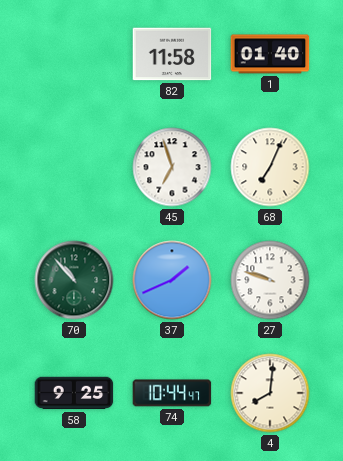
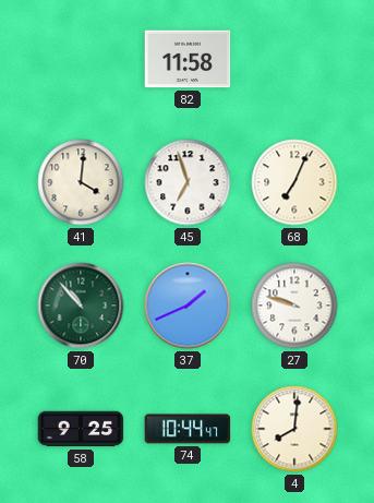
1: 01:40 -> none
41: none -> 4:01
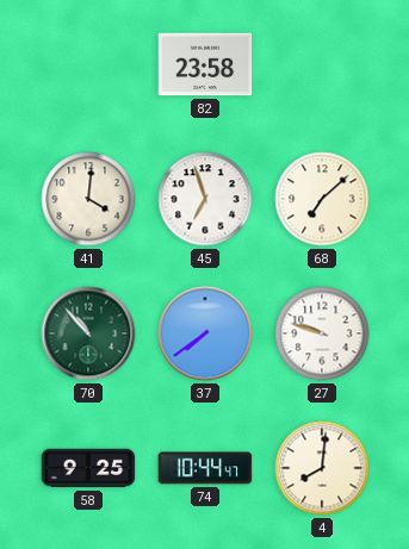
82: 11:58 -> 23:58
68: 7:04 -> 7:08
37: 1:41 -> 7:39
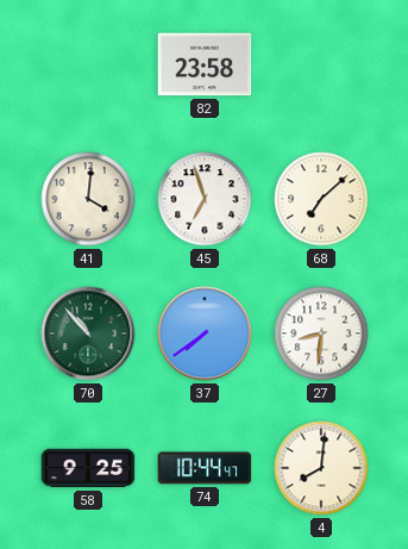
27: 9:48 -> 8:31
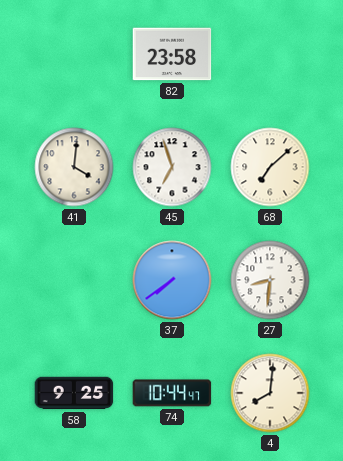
70: 10:53 -> none
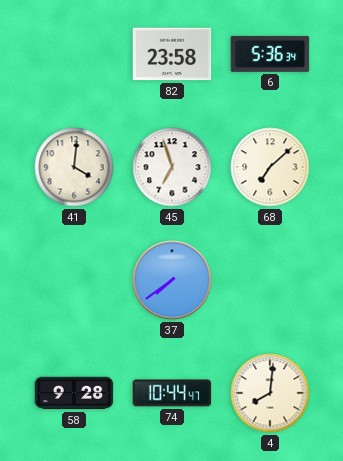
6: none -> 5:36
27: 8:31 -> none
58: 9:25 -> 9:28
